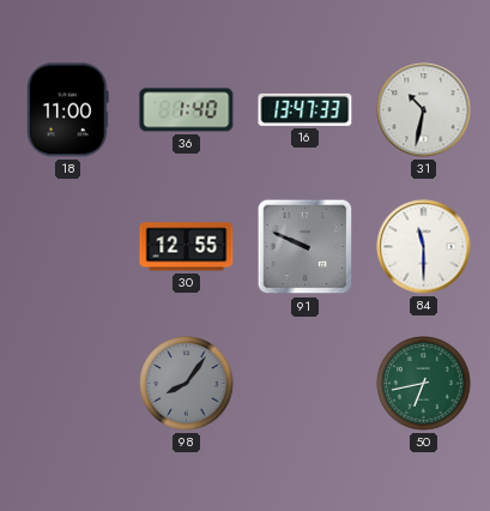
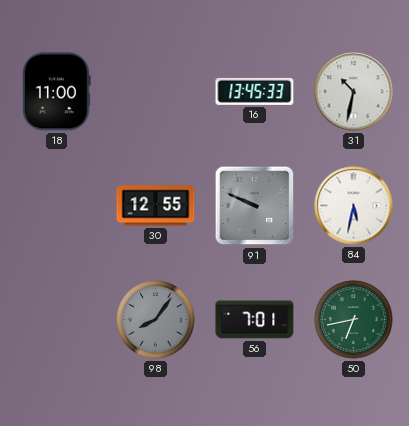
36: 1:40 -> none
16: 13:47 -> 13:45
84: 11:30 -> 5:32
56: none -> 7:01
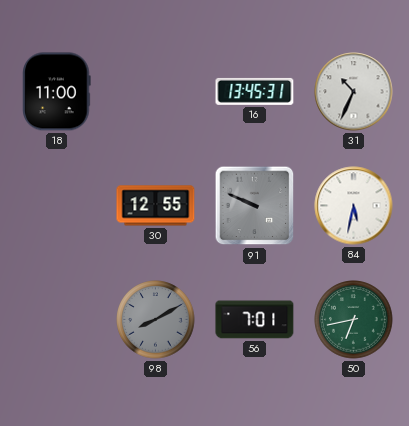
16: 13:45:33 -> 13:45:31
31: 10:32 -> 10:34
98: 8:06 -> 8:10
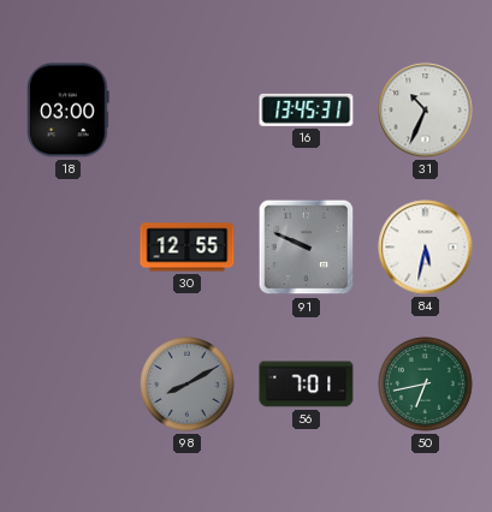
18: 11:00 -> 03:00
